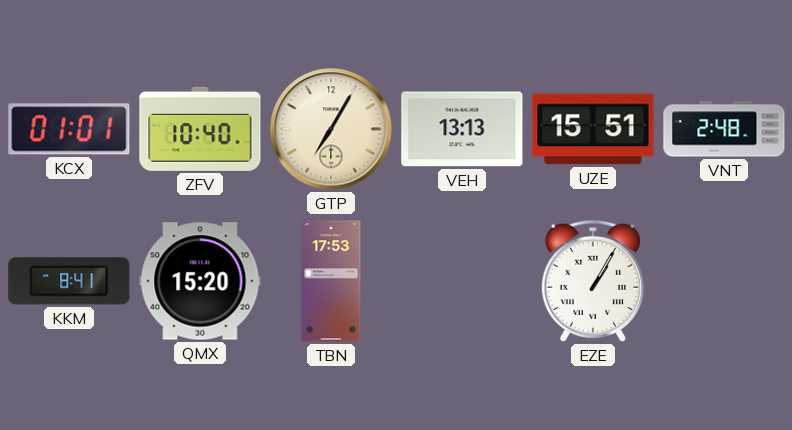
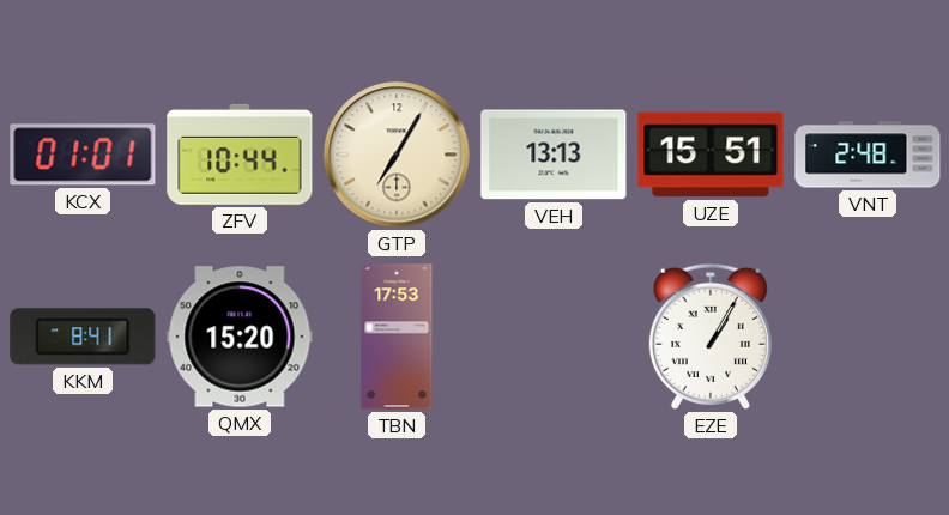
ZFV: 10:40 -> 10:44
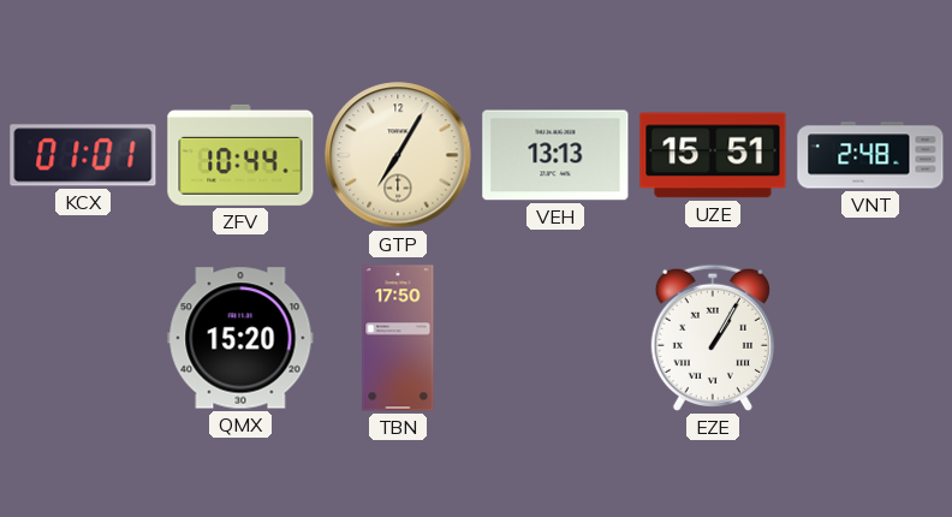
KKM: 8:41 -> none
TBN: 17:53 -> 17:50
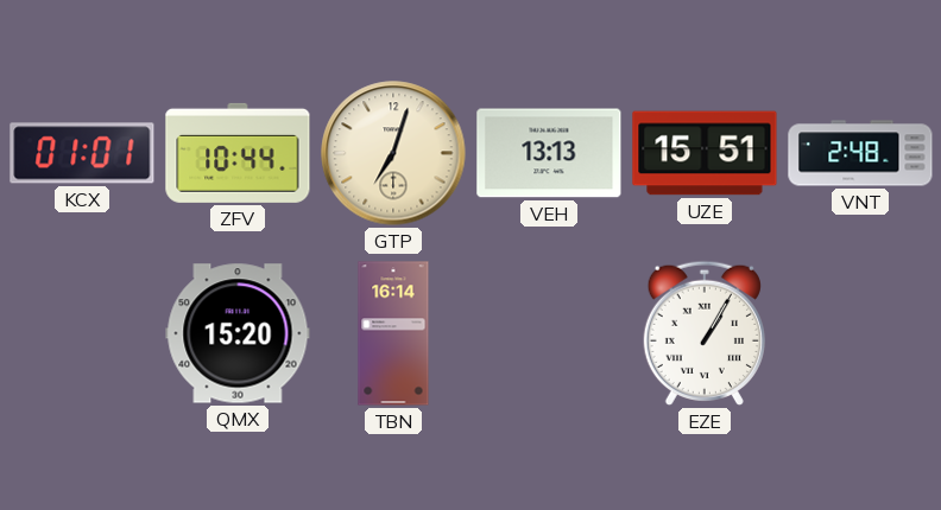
GTP: 7:05 -> 7:03
TBN: 17:50 -> 16:14
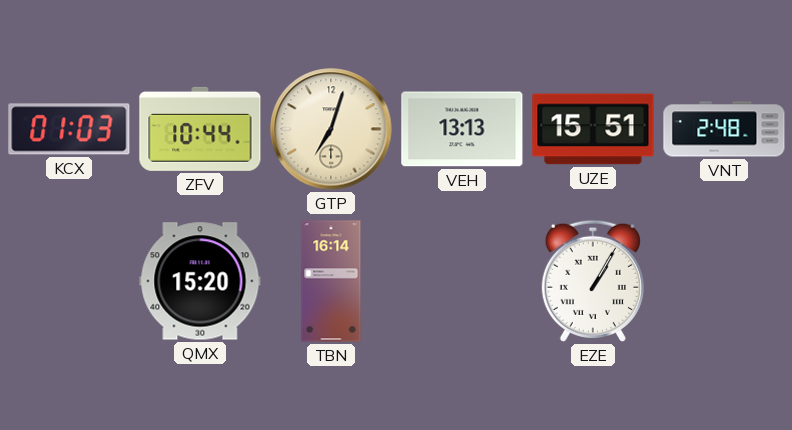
KCX: 01:01 -> 01:03
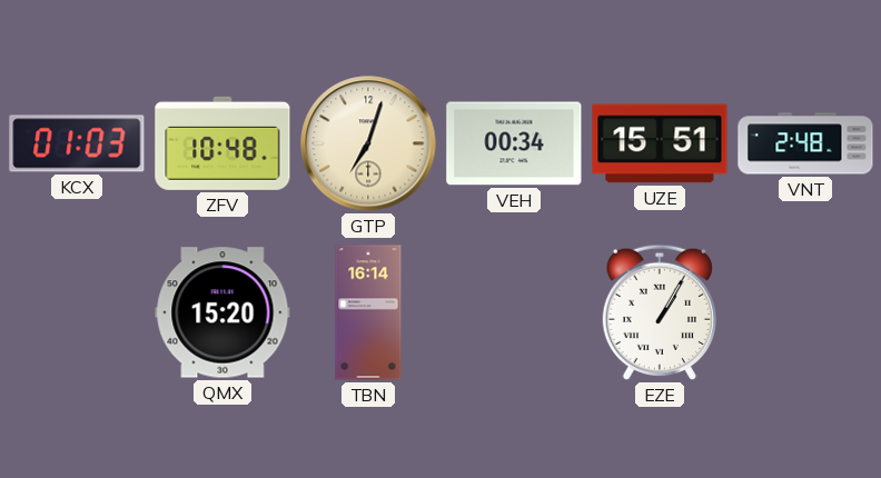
ZFV: 10:44 -> 10:48
VEH: 13:13 -> 00:34
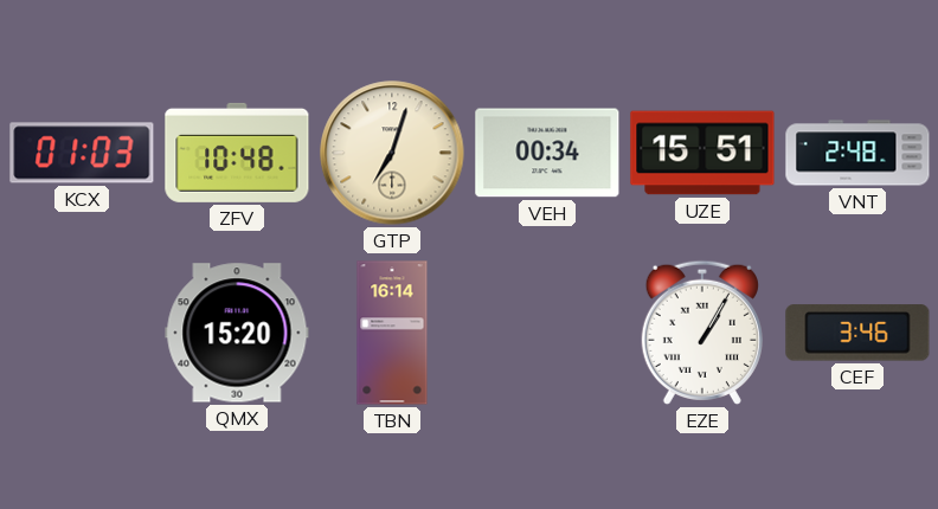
CEF: none -> 3:46
